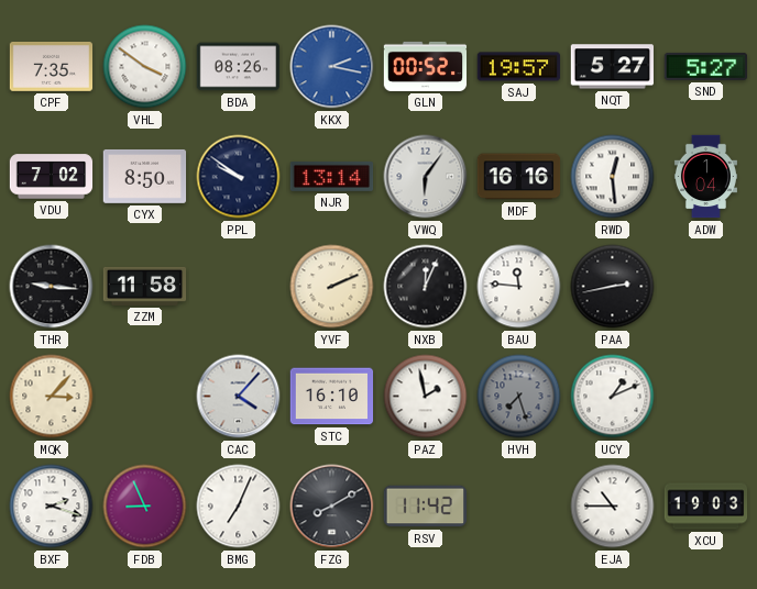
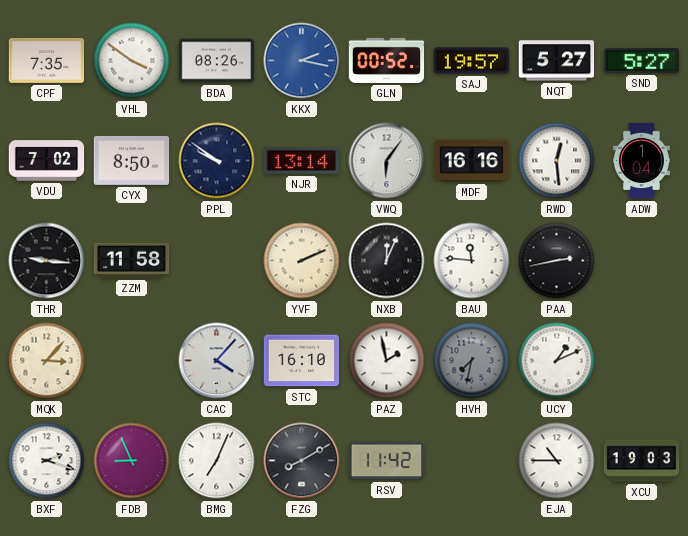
HVH: 7:27 -> 7:32
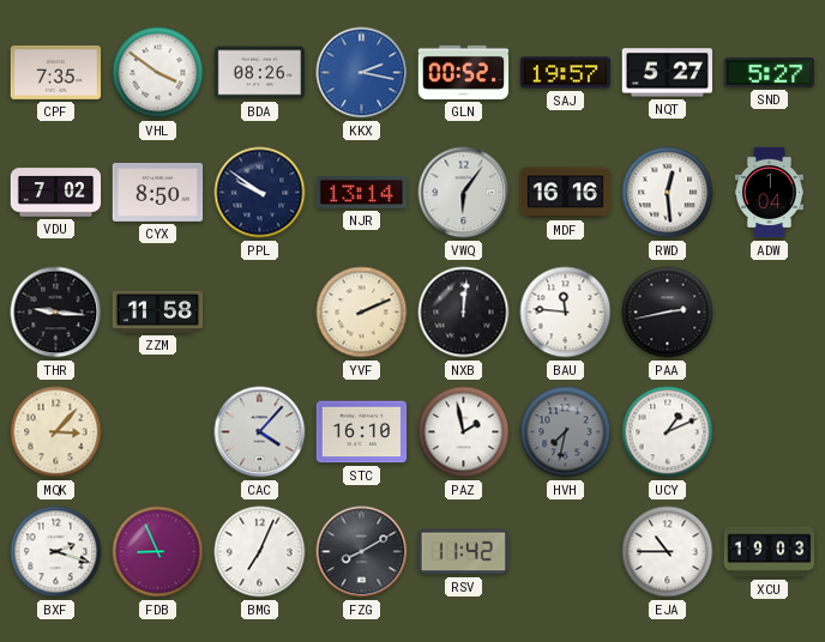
NXB: 12:04 -> 12:01
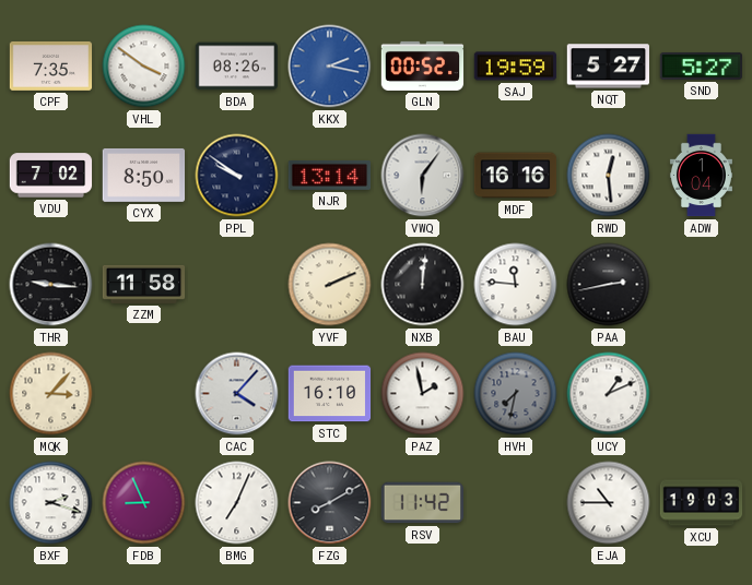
SAJ: 19:57 -> 19:59
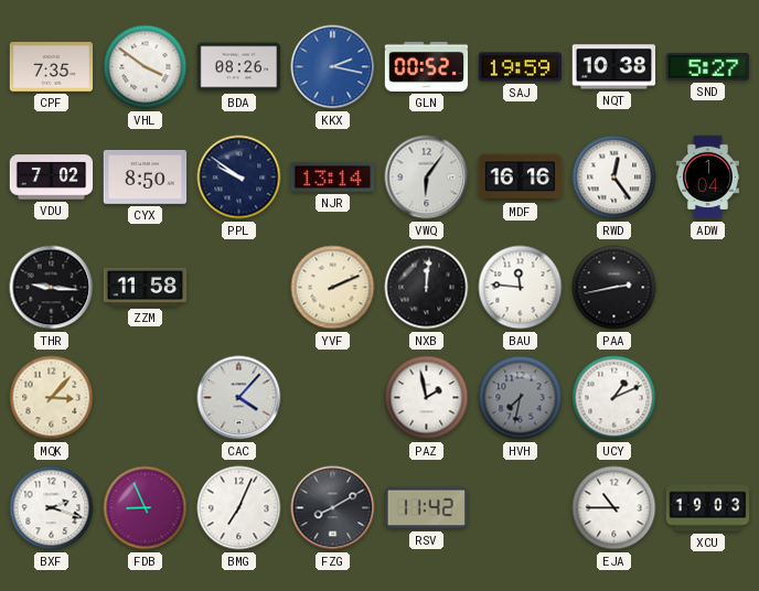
NQT: 5:27 -> 10:38
RWD: 12:29 -> 12:24
STC: 16:10 -> none
